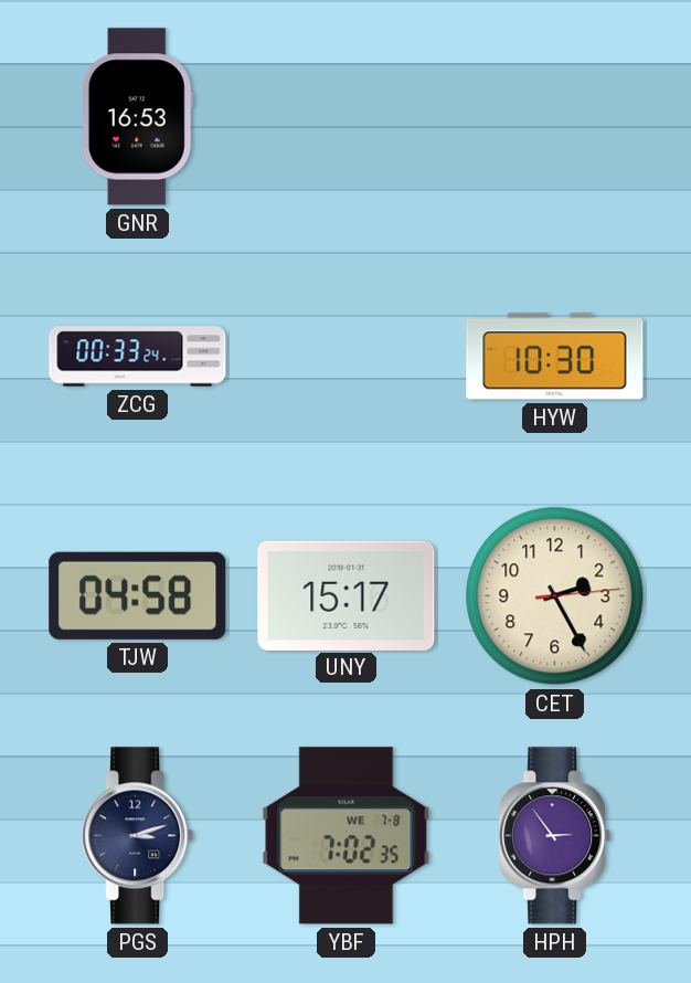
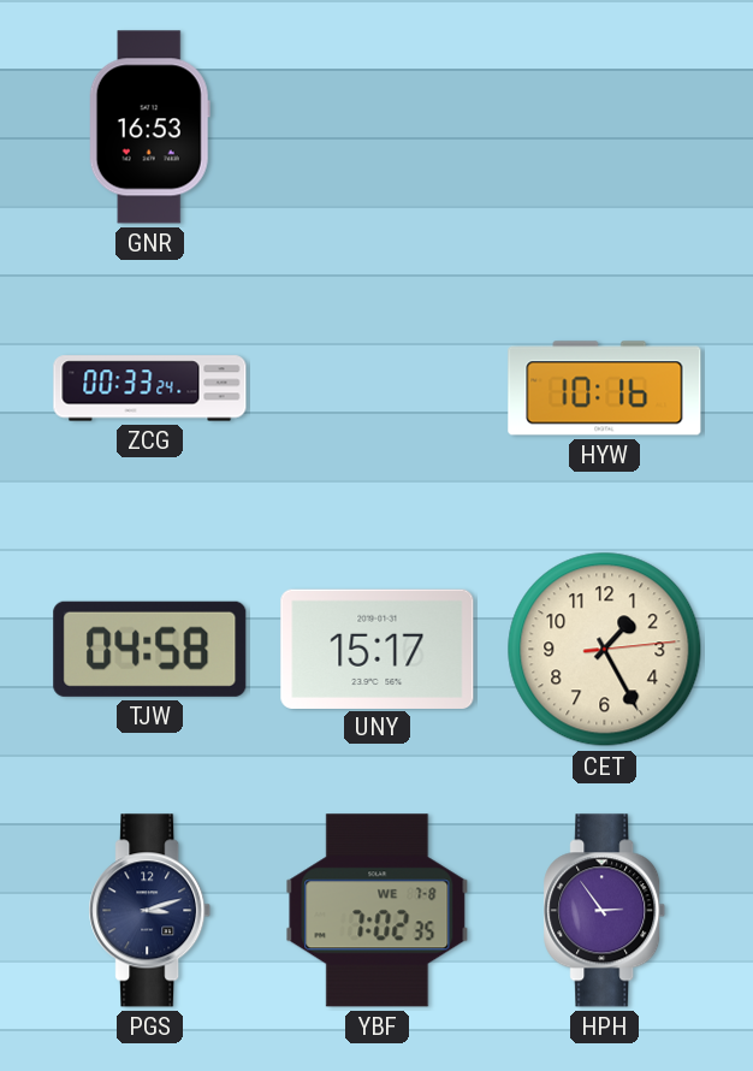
HYW: 10:30 -> 10:16
CET: 2:25 -> 1:25
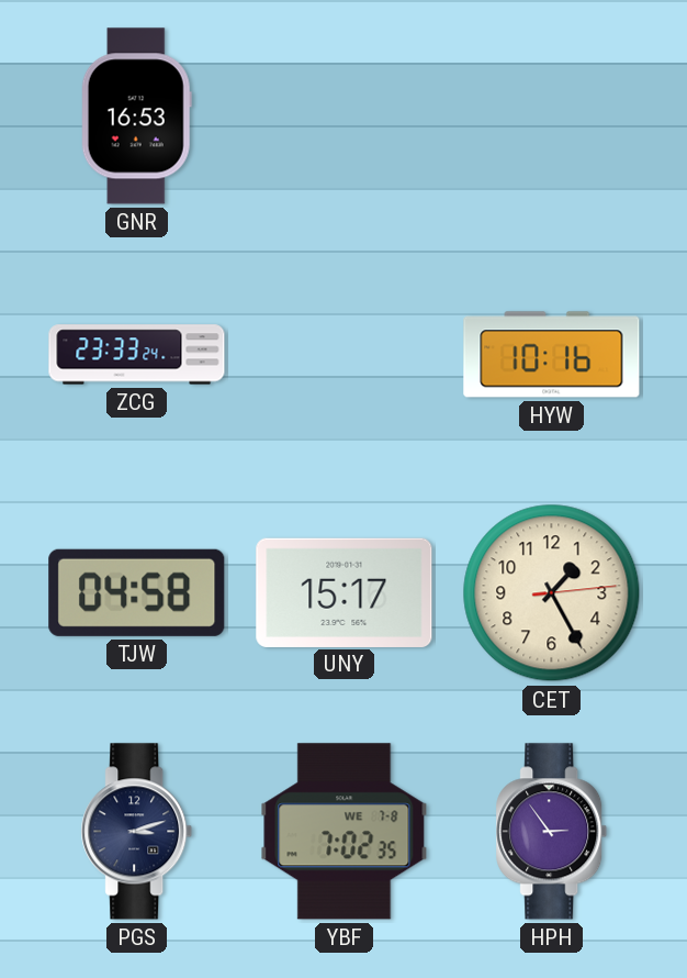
ZCG: 00:33 -> 23:33
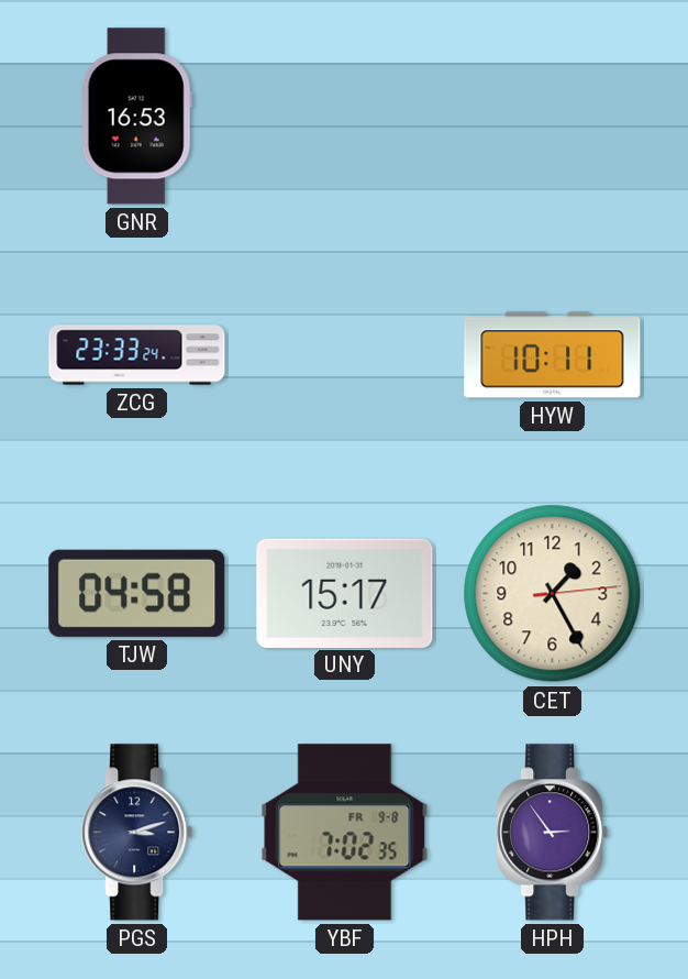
HYW: 10:16 -> 10:11
YBF date: WE 7-8 -> FR 9-8
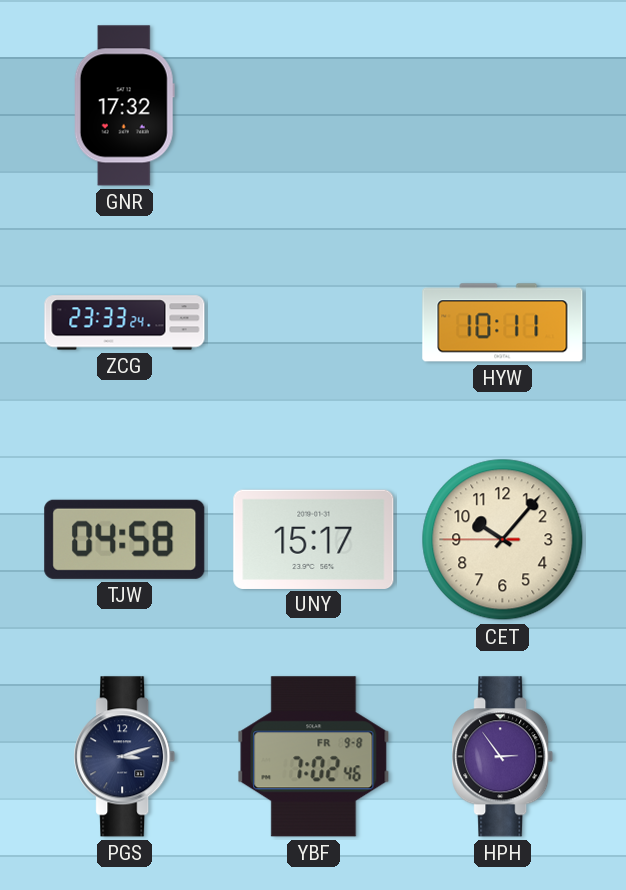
GNR: 16:53 -> 17:32
CET: 1:25 -> 10:06
YBF: 7:02:35 -> 7:02:46
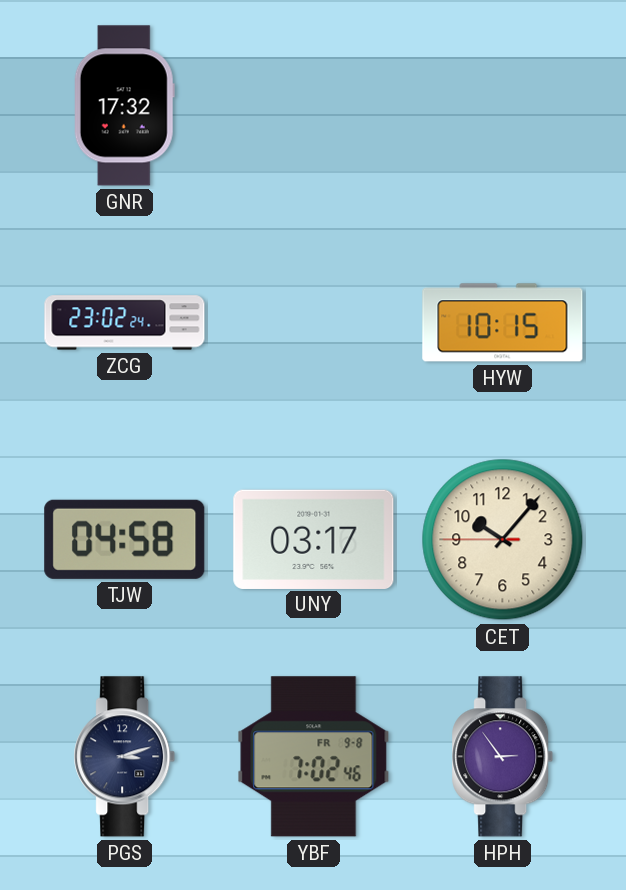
ZCG: 23:33 -> 23:02
HYW: 10:11 -> 10:15
UNY: 15:17 -> 03:17
